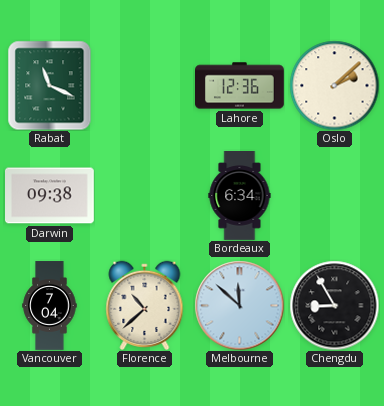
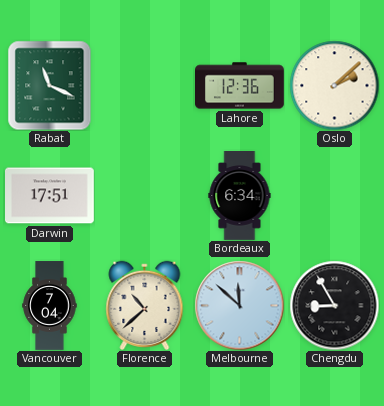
Darwin: 09:38 -> 17:51
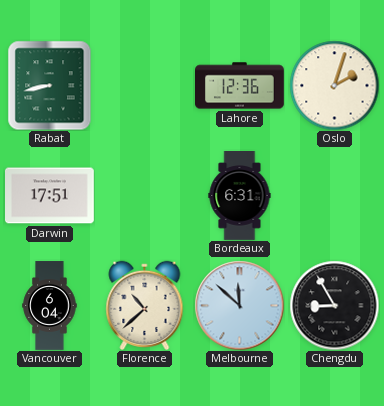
Rabat: 11:19 -> 8:43
Oslo: 2:08 -> 2:03
Bordeaux: 6:34 -> 6:31
Vancouver: 7:04 -> 6:04
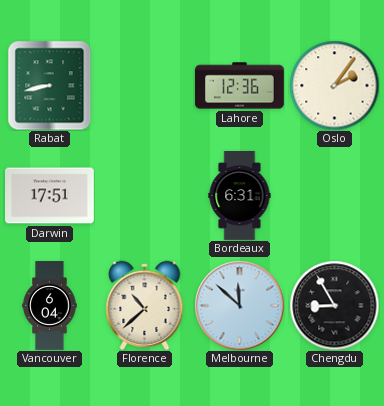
Oslo: 2:03 -> 2:06
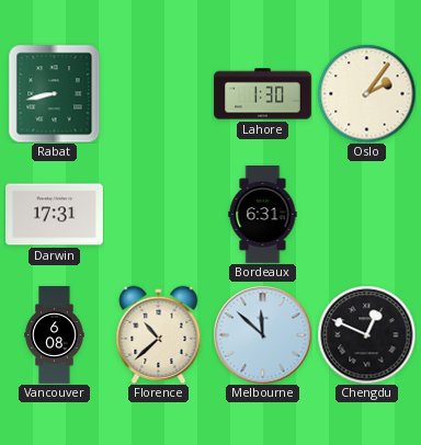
Lahore: 12:36 -> 1:30
Darwin: 17:51 -> 17:31
Vancouver: 6:04 -> 6:08
Chengdu: 8:55 -> 12:49
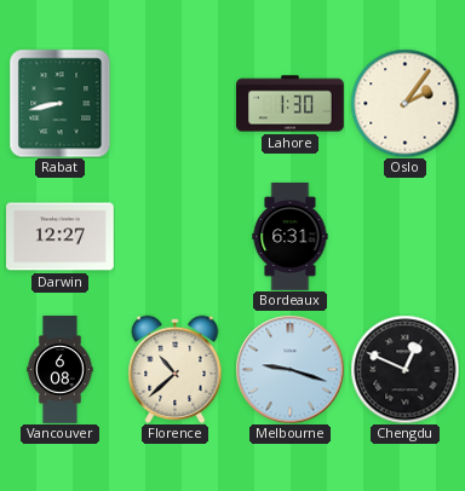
Darwin: 17:31 -> 12:27
Melbourne: 11:52 -> 9:18
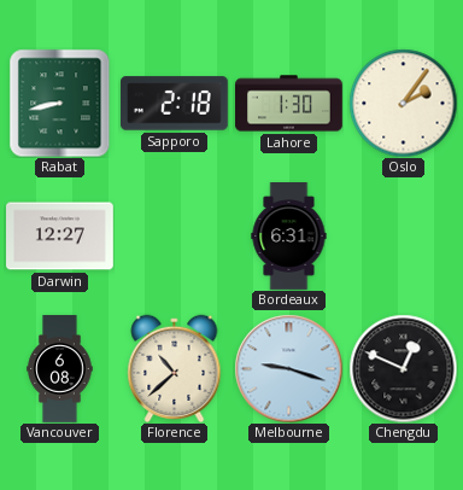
Sapporo: none -> 2:18
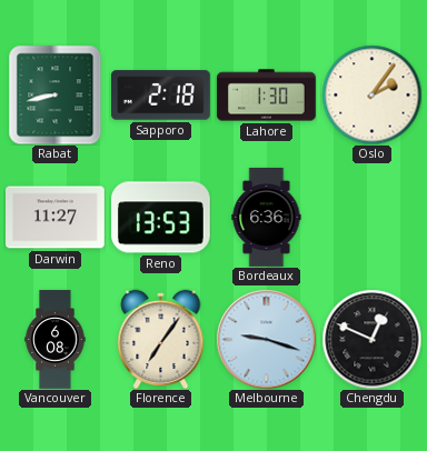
Darwin: 12:27 -> 11:27
Reno: none -> 13:53
Bordeaux: 6:31 -> 6:36
Florence: 10:38 -> 7:06
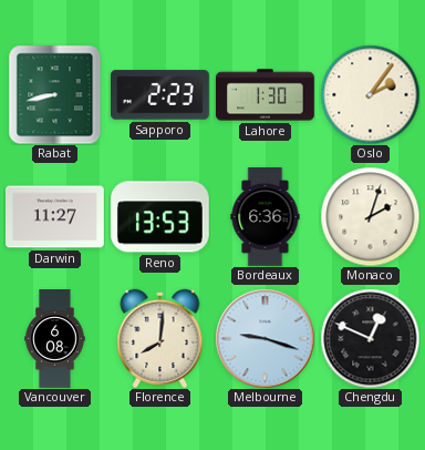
Sapporo: 2:18 -> 2:23
Monaco: none -> 2:03
Florence: 7:06 -> 8:01
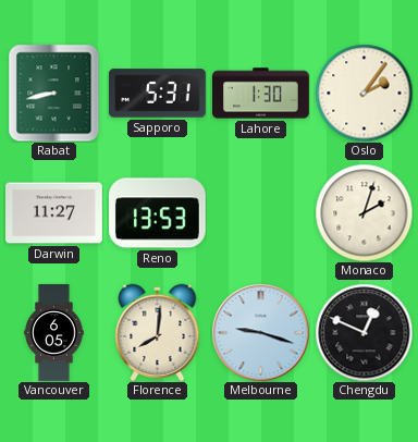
Sapporo: 2:23 -> 5:31
Bordeaux: 6:36 -> none
Vancouver: 6:08 -> 6:05
